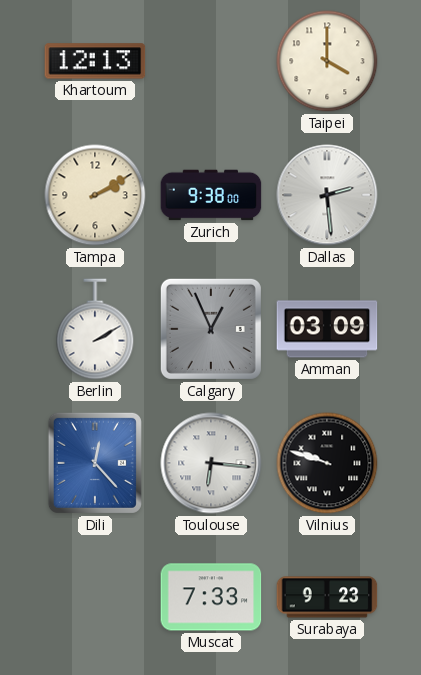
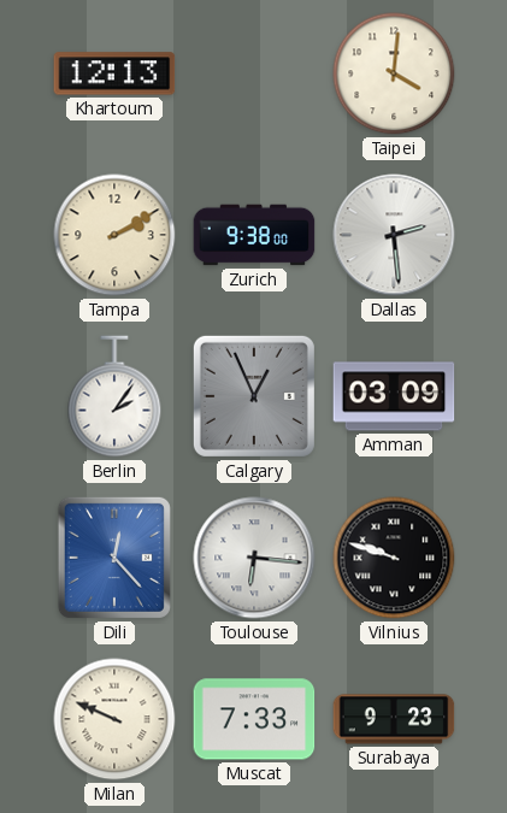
Taipei: 4:00 -> 4:01
Berlin: 2:10 -> 2:06
Milan: none -> 9:49
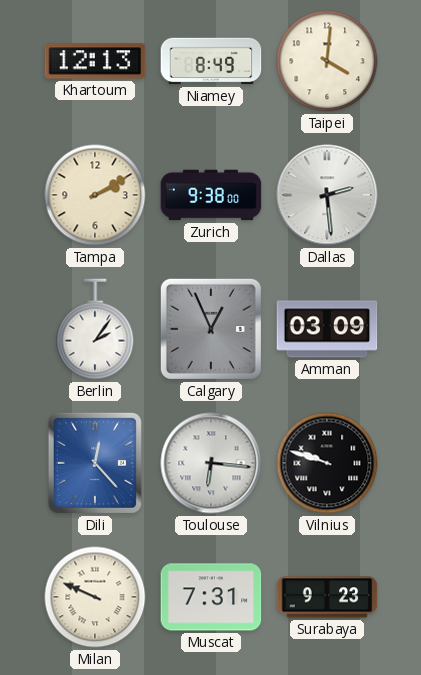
Niamey: none -> 8:49
Muscat: 7:33 -> 7:31
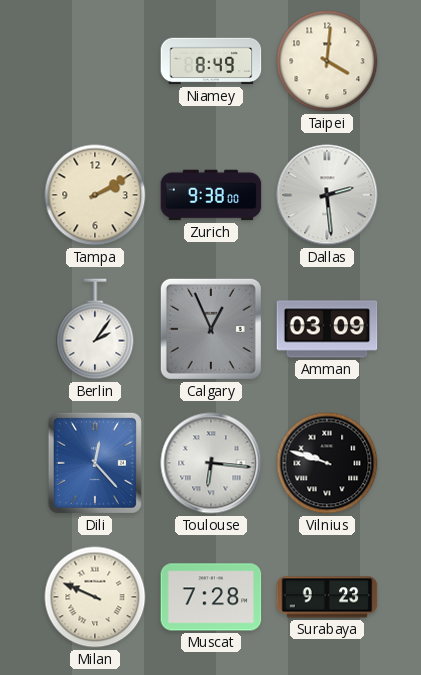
Khartoum: 12:13 -> none
Muscat: 7:31 -> 7:28
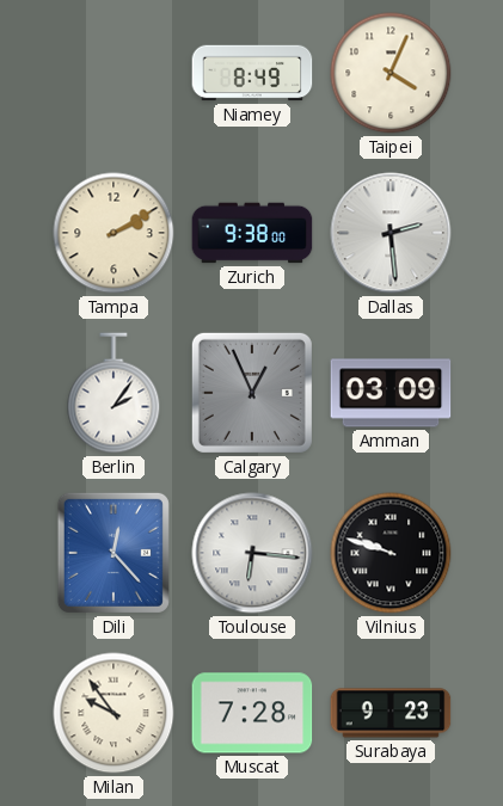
Taipei: 4:01 -> 4:04
Milan: 9:49 -> 9:54
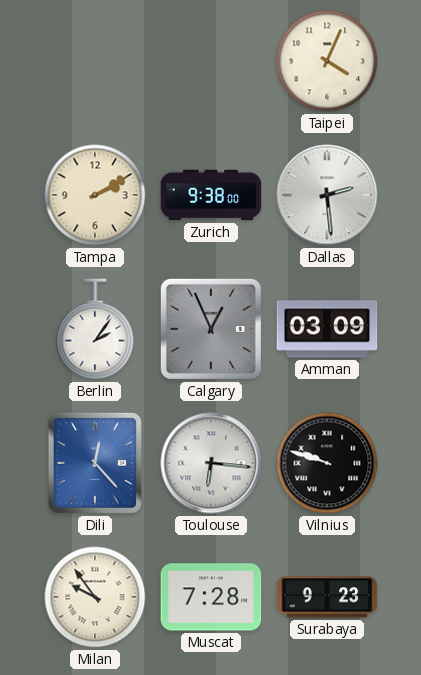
Niamey: 8:49 -> none
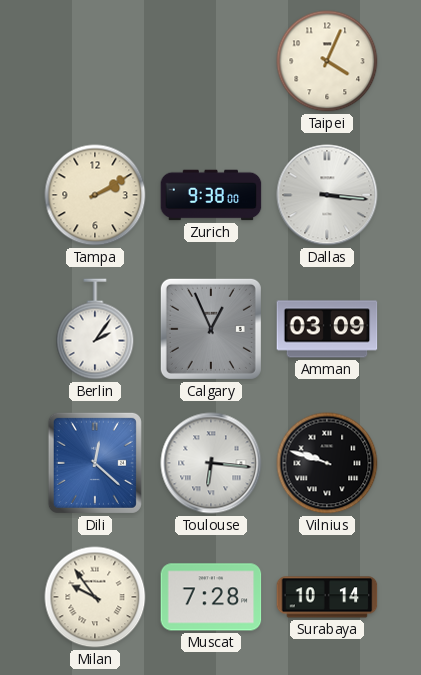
Dallas: 2:29 -> 3:16
Dili: 12:23 -> 12:22
Surabaya: 9:23 -> 10:14
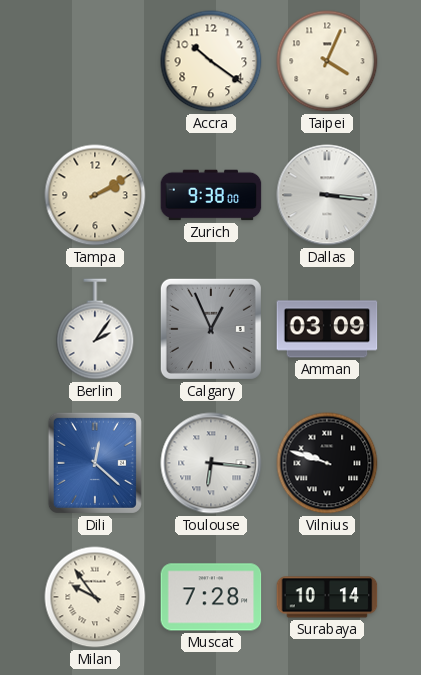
Accra: none -> 10:21
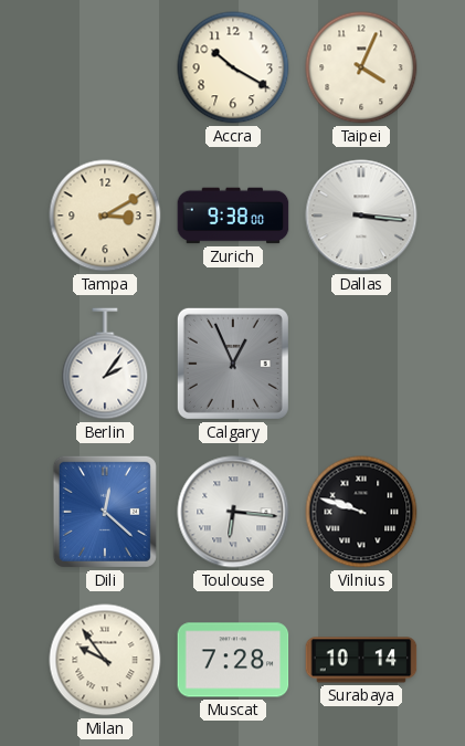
Accra: 10:21 -> 10:20
Tampa: 2:10 -> 3:10
Amman: 03:09 -> none
